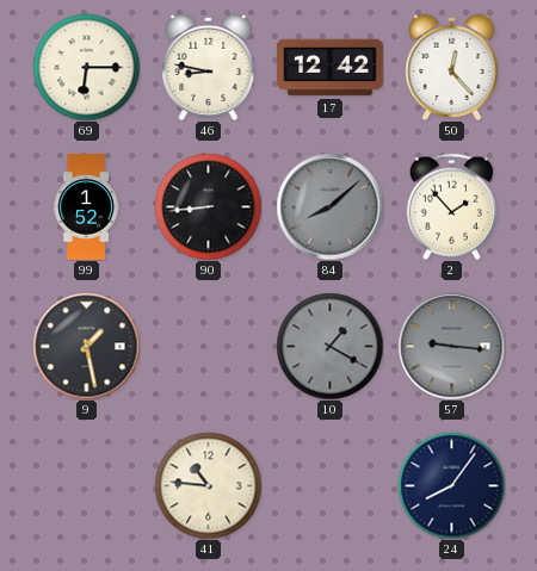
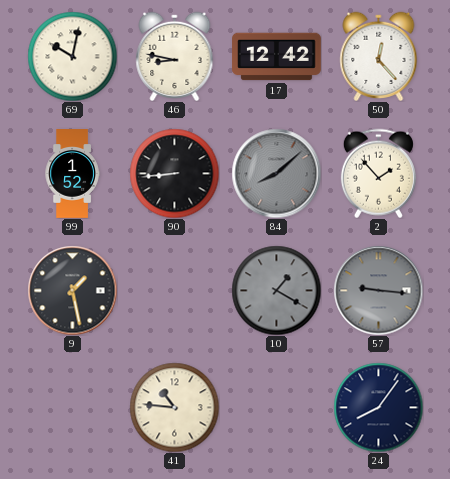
69: 6:15 -> 10:02
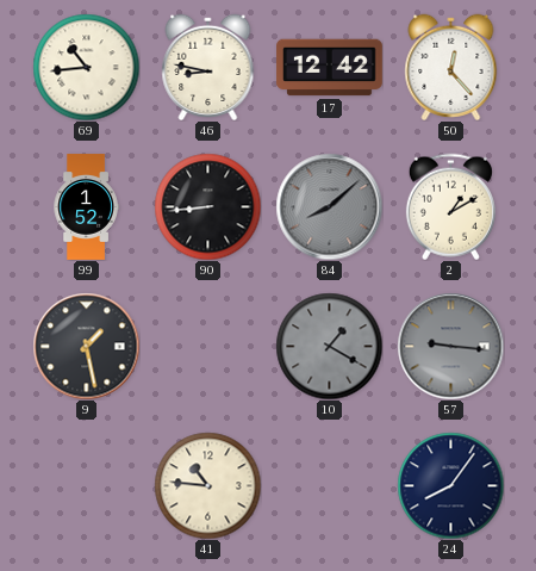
69: 10:02 -> 10:44
2: 1:53 -> 1:10
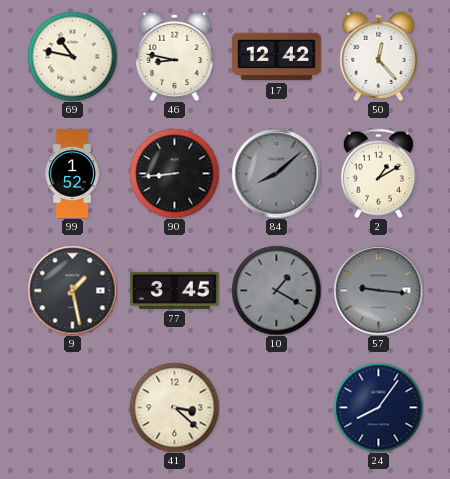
69: 10:44 -> 10:47
77: none -> 3:45
41: 10:46 -> 3:22
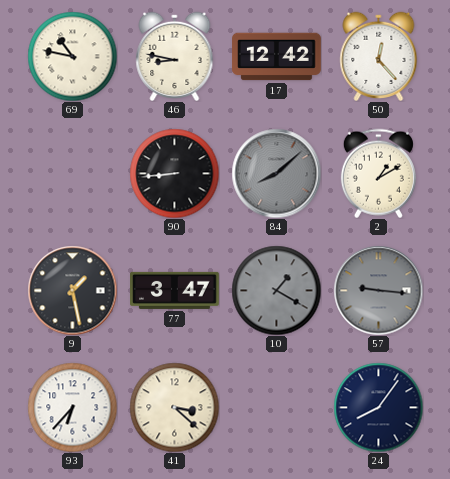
99: 1:52 -> none
77: 3:45 -> 3:47
93: none -> 6:37
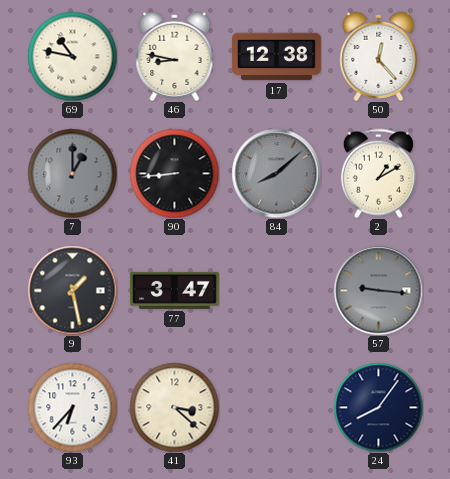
17: 12:42 -> 12:38
7: none -> 1:00
10: 1:20 -> none
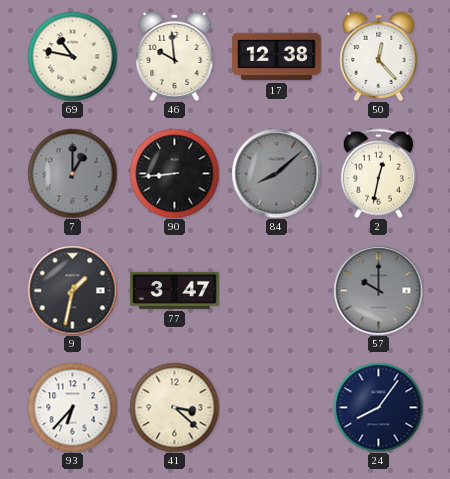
46: 8:47 -> 9:59
2: 1:10 -> 12:32
9: 1:28 -> 1:32
57: 9:16 -> 10:00
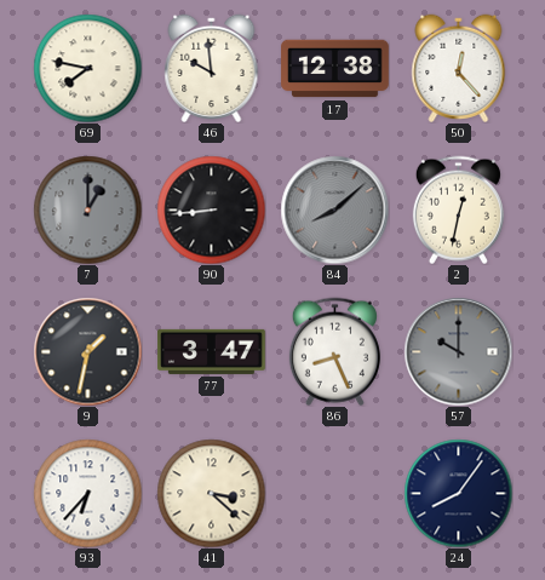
69: 10:47 -> 7:47
86: none -> 8:26
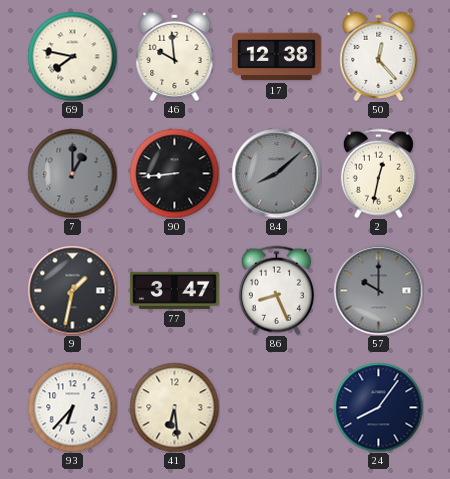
41: 3:22 -> 6:29
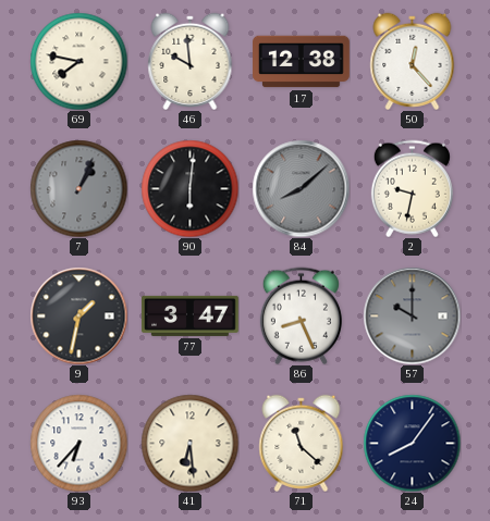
7: 1:00 -> 1:04
90: 8:44 -> 6:01
2: 12:32 -> 9:32
71: none -> 11:22
